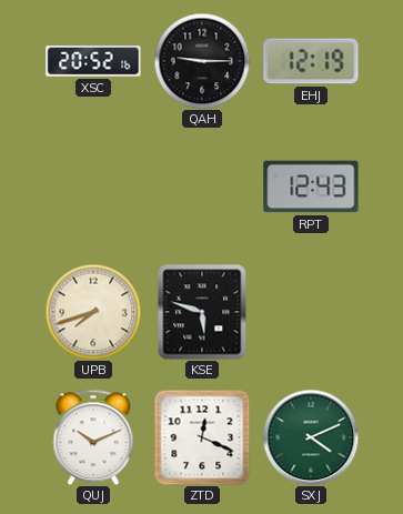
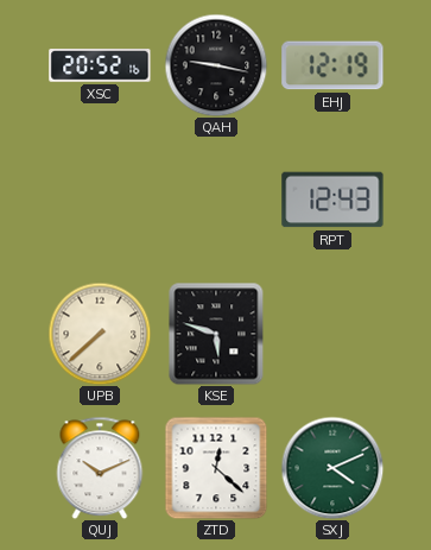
QAH: 9:15 -> 9:17
UPB: 7:42 -> 7:38
ZTD: 12:19 -> 12:22
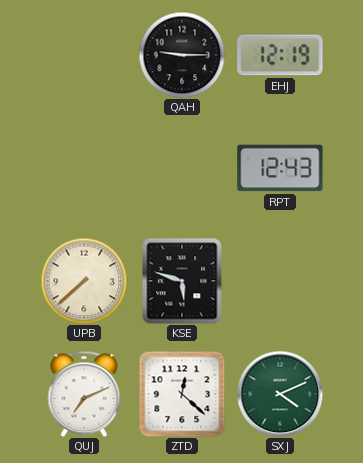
XSC: 20:52 -> none
QAH: 9:17 -> 9:15
QUJ: 10:11 -> 7:11
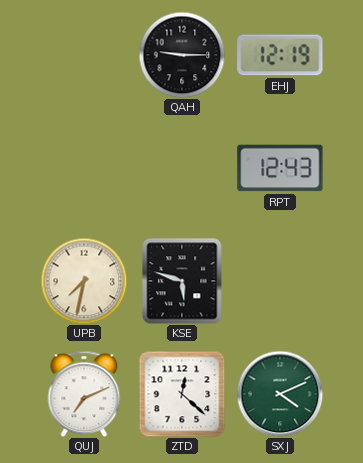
UPB: 7:38 -> 7:32
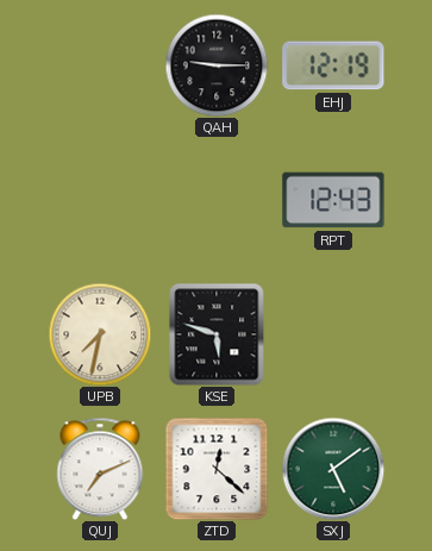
SXJ: 4:11 -> 5:09
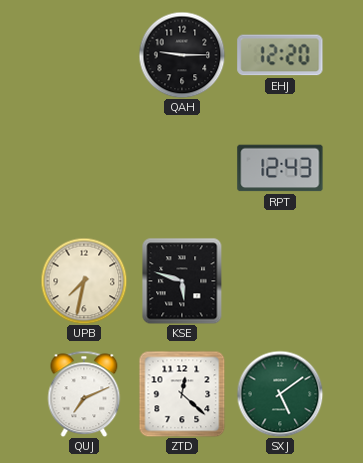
EHJ: 12:19 -> 12:20
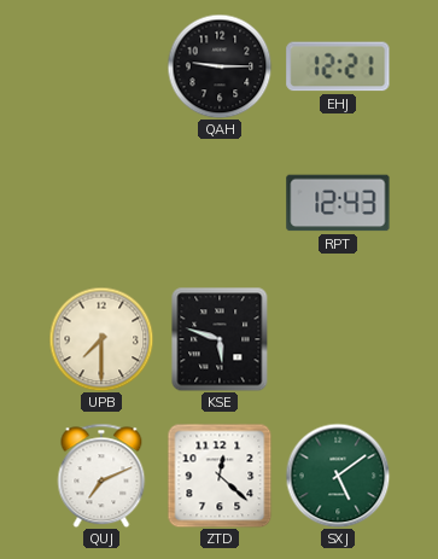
EHJ: 12:20 -> 12:21
UPB: 7:32 -> 7:30
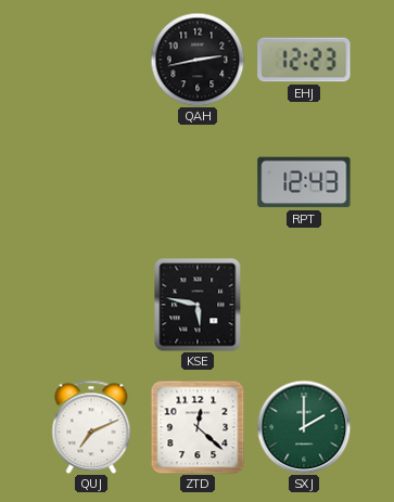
QAH: 9:15 -> 2:43
EHJ: 12:21 -> 12:23
UPB: 7:30 -> none
KSE: 5:48 -> 5:47
SXJ: 5:09 -> 2:00
